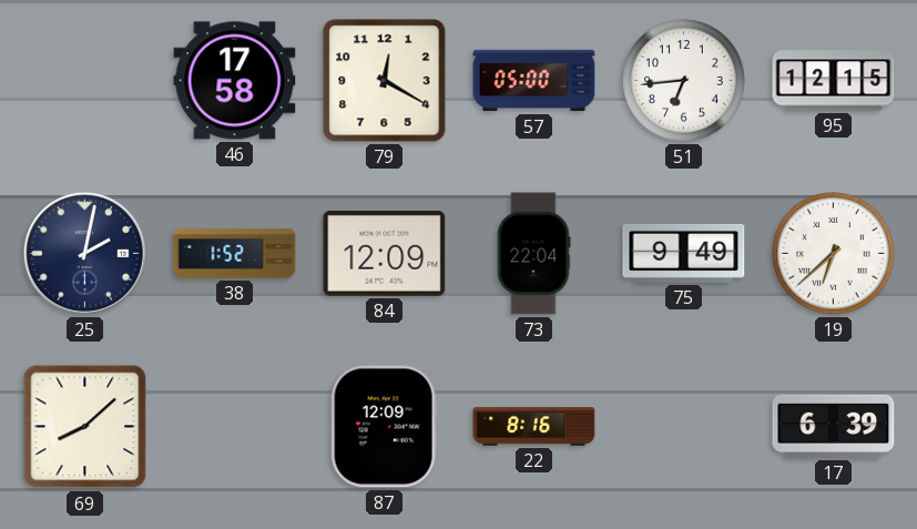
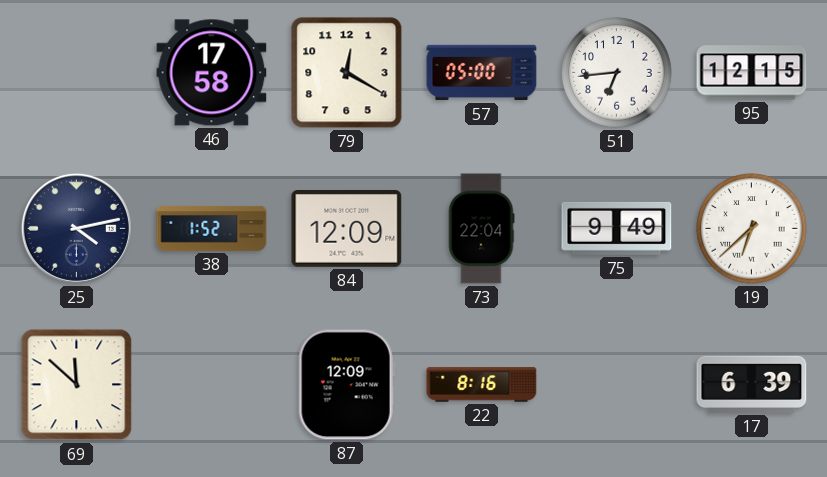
25: 2:02 -> 4:13
69: 8:08 -> 11:52
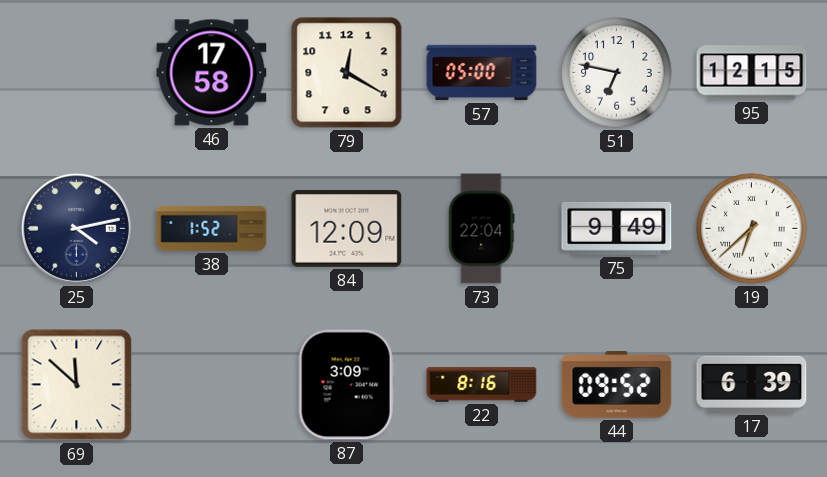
51: 6:44 -> 6:47
87: 12:09 -> 3:09
44: none -> 09:52
